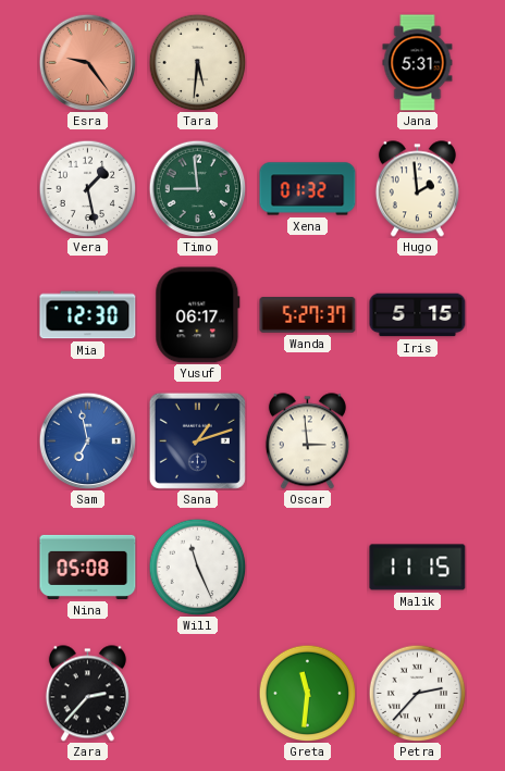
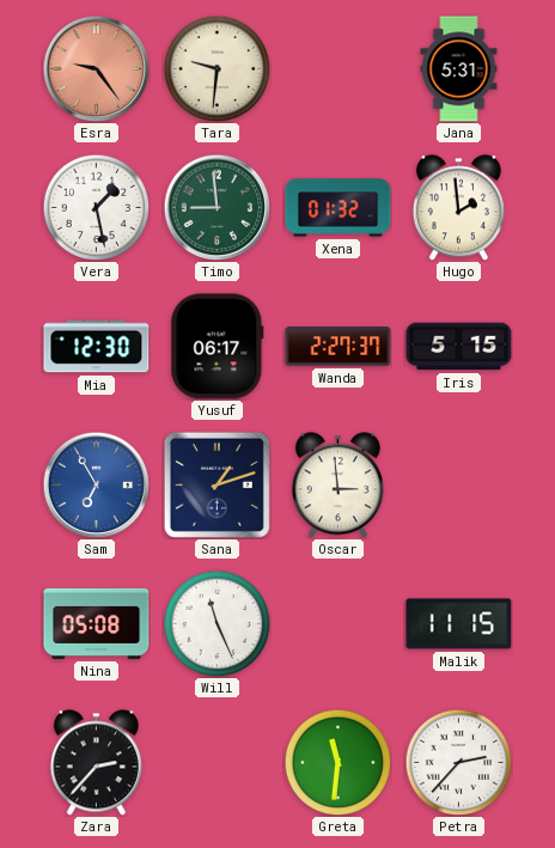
Tara: 5:31 -> 9:31
Wanda: 5:27 -> 2:27
Sam: 6:58 -> 6:55
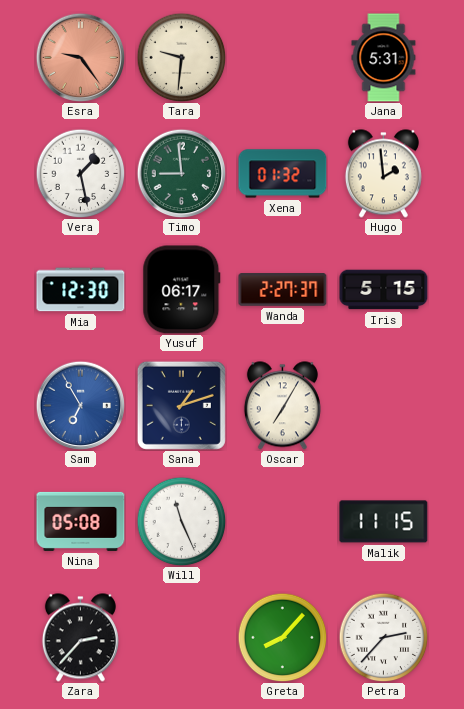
Oscar: 2:59 -> 7:05
Greta: 11:31 -> 8:07
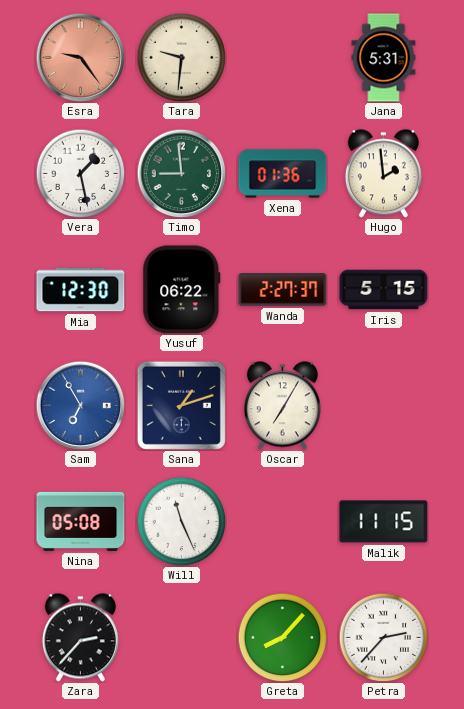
Xena: 01:32 -> 01:36
Yusuf: 06:17 -> 06:22
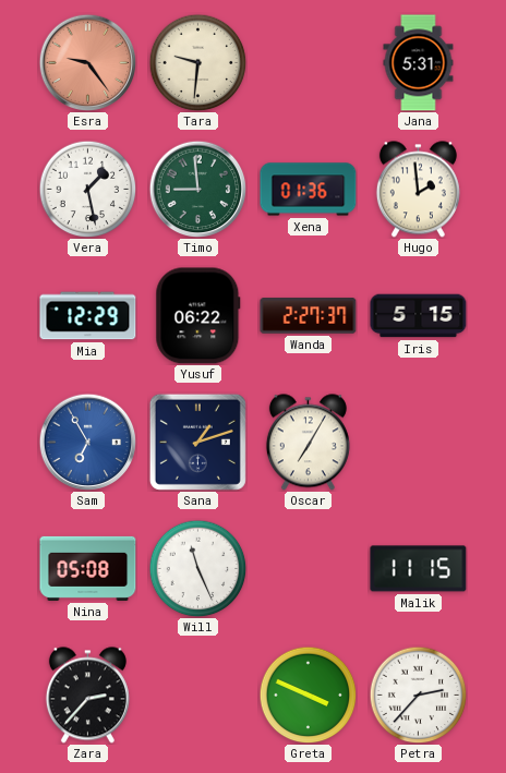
Mia: 12:30 -> 12:29
Greta: 8:07 -> 3:49
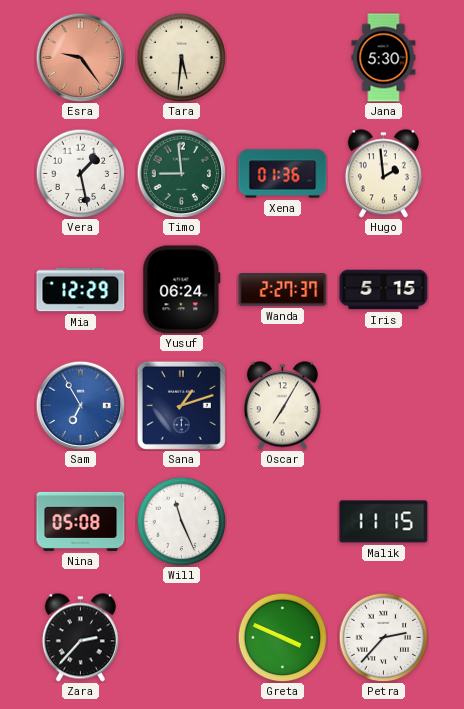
Tara: 9:31 -> 5:31
Jana: 5:31 -> 5:30
Yusuf: 06:22 -> 06:24
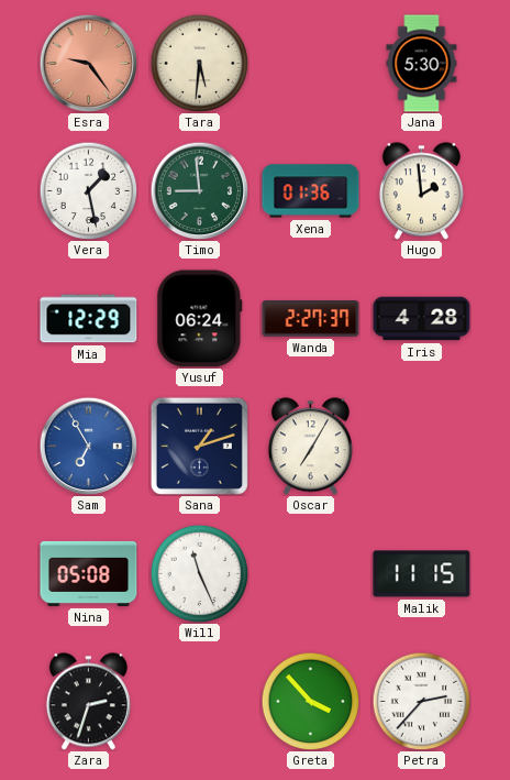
Iris: 5:15 -> 4:28
Zara: 2:37 -> 2:33
Greta: 3:49 -> 3:53
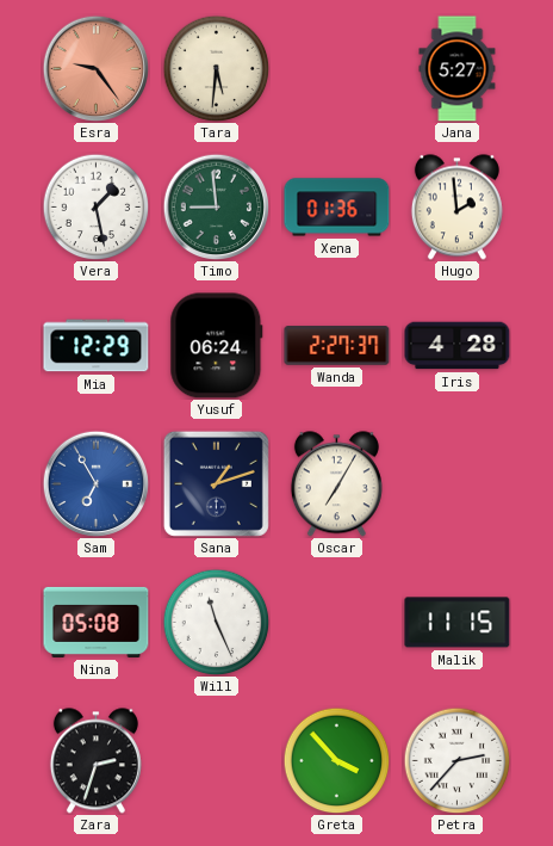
Jana: 5:30 -> 5:27
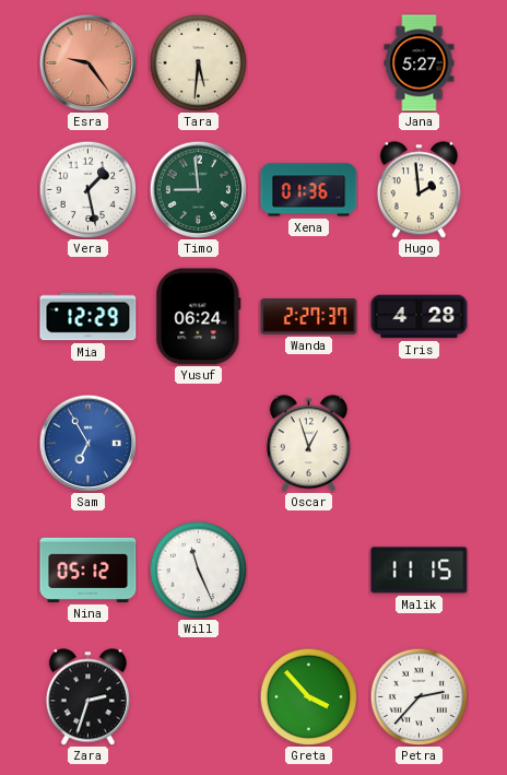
Sana: 1:12 -> none
Oscar: 7:05 -> 12:57
Nina: 05:08 -> 05:12
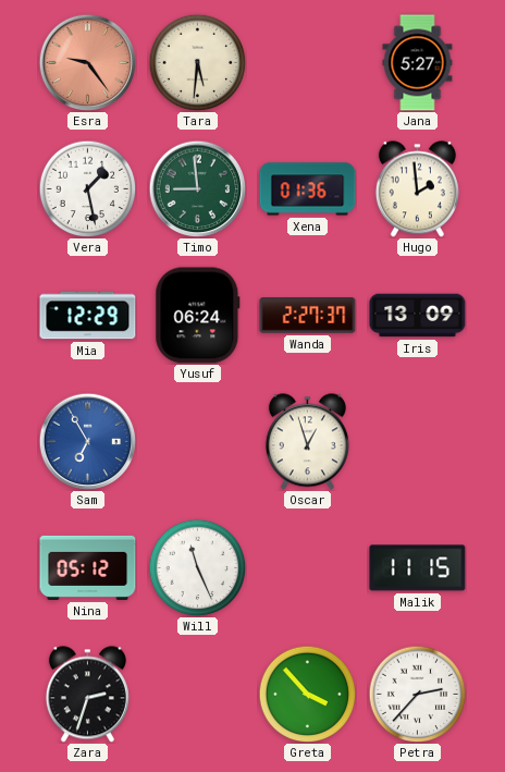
Iris: 4:28 -> 13:09
